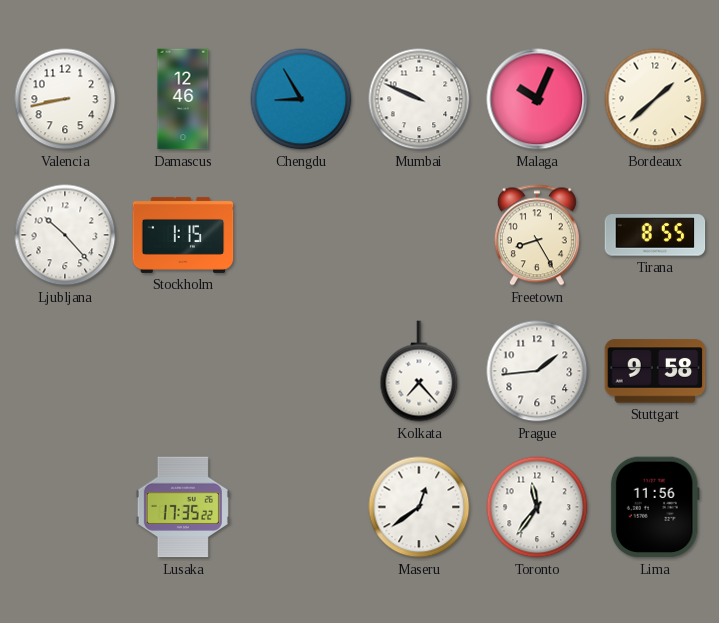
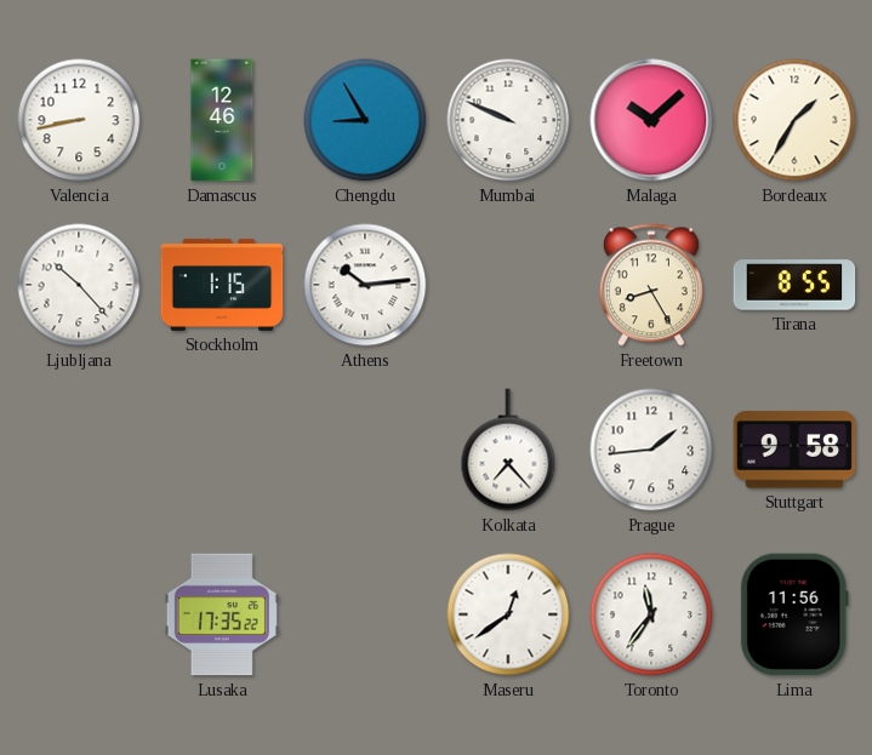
Malaga: 10:04 -> 10:08
Bordeaux: 1:38 -> 1:35
Athens: none -> 10:14
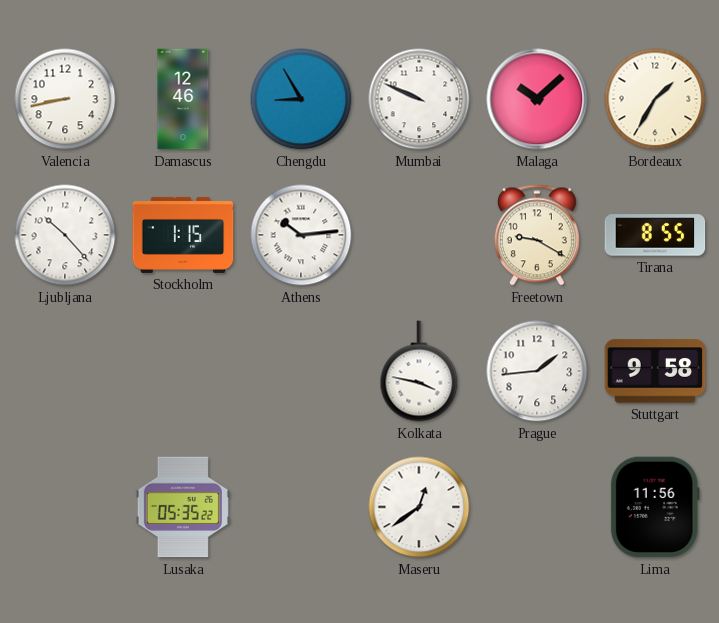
Freetown: 8:25 -> 9:20
Kolkata: 7:23 -> 3:47
Lusaka: 17:35 -> 05:35
Toronto: 11:36 -> none
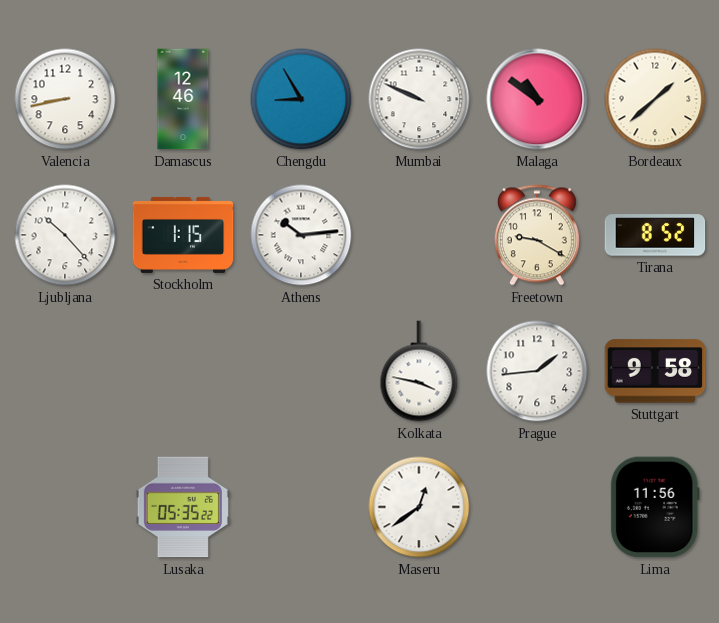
Malaga: 10:08 -> 10:51
Bordeaux: 1:35 -> 1:38
Tirana: 8:55 -> 8:52
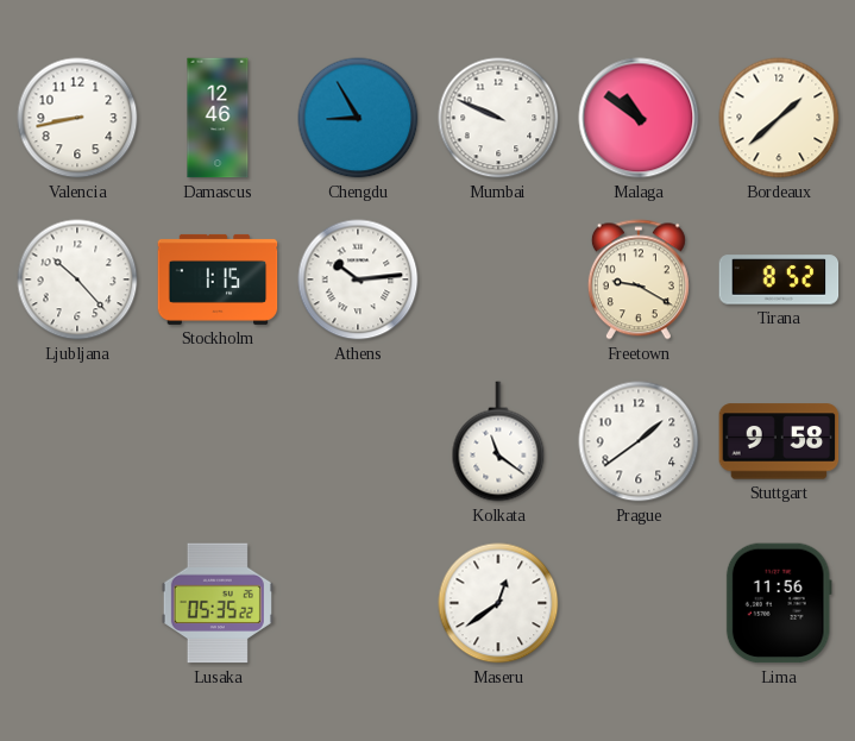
Kolkata: 3:47 -> 11:21
Prague: 1:44 -> 1:39
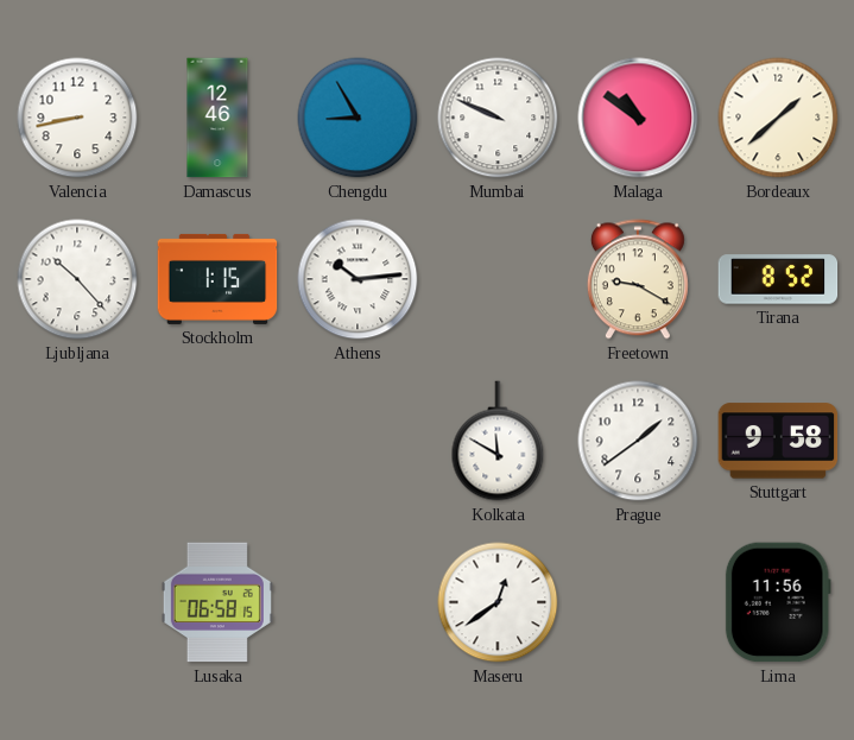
Kolkata: 11:21 -> 11:50
Lusaka: 05:35 -> 06:58
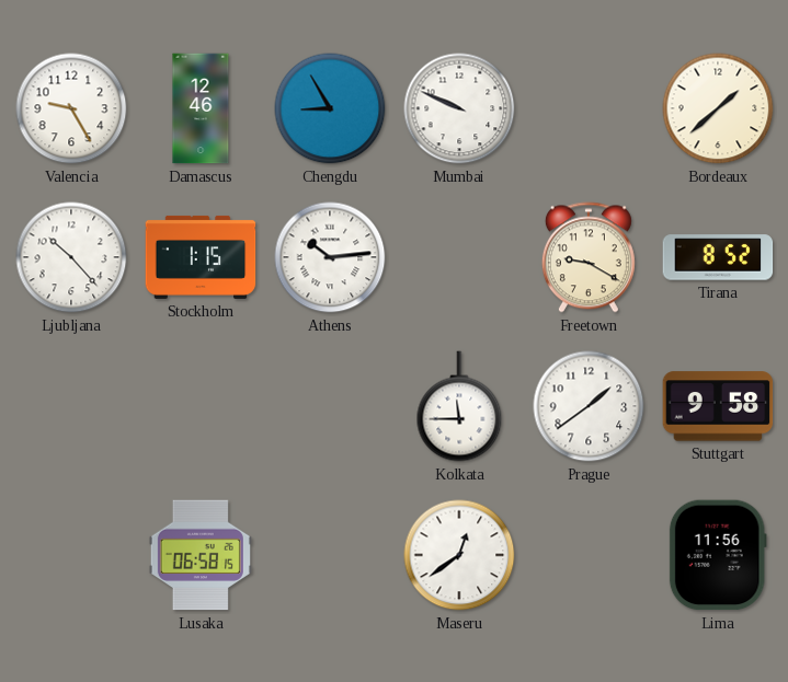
Valencia: 8:43 -> 9:25
Malaga: 10:51 -> none
Kolkata: 11:50 -> 11:45
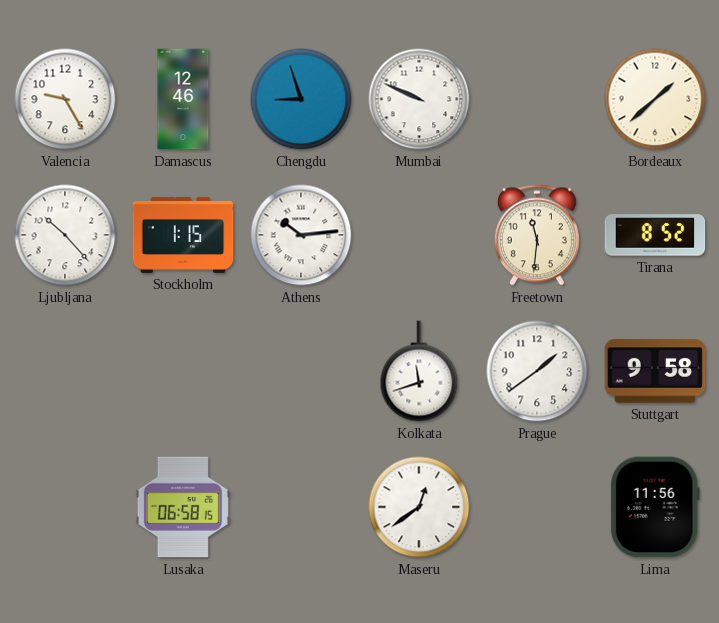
Chengdu: 8:55 -> 8:57
Freetown: 9:20 -> 11:31
Kolkata: 11:45 -> 11:42
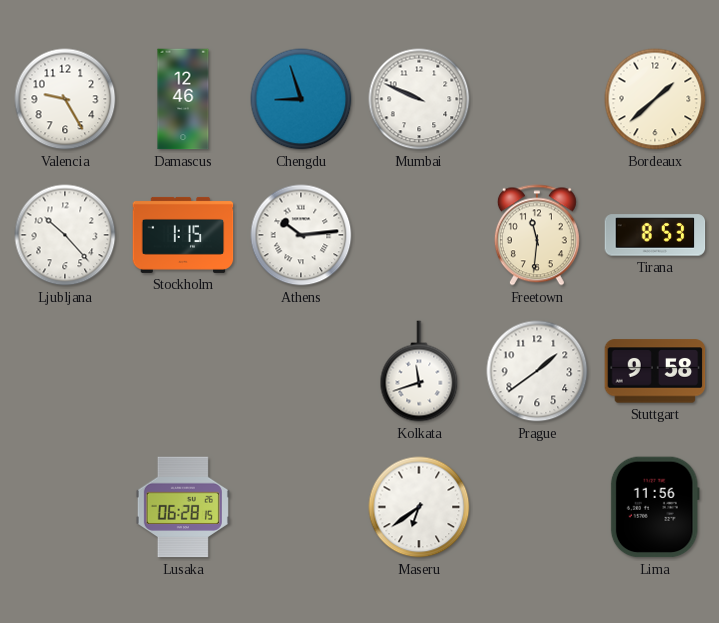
Tirana: 8:52 -> 8:53
Lusaka: 06:58 -> 06:28
Maseru: 12:39 -> 6:39
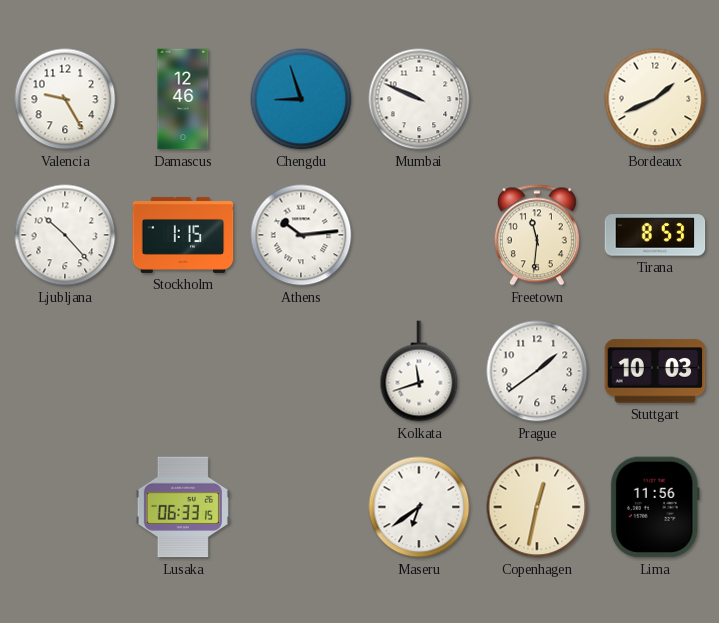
Bordeaux: 1:38 -> 1:41
Stuttgart: 9:58 -> 10:03
Lusaka: 06:28 -> 06:33
Copenhagen: none -> 12:32
